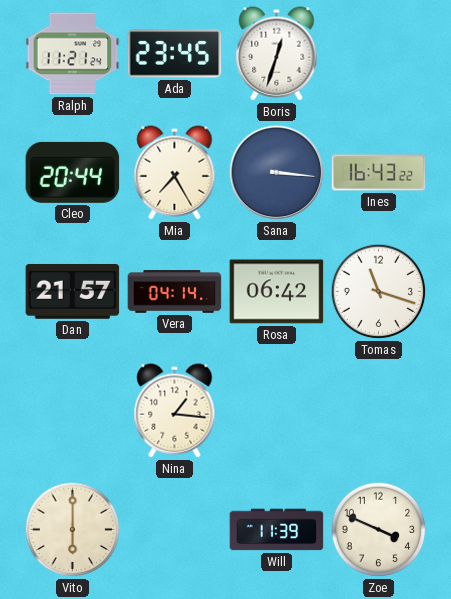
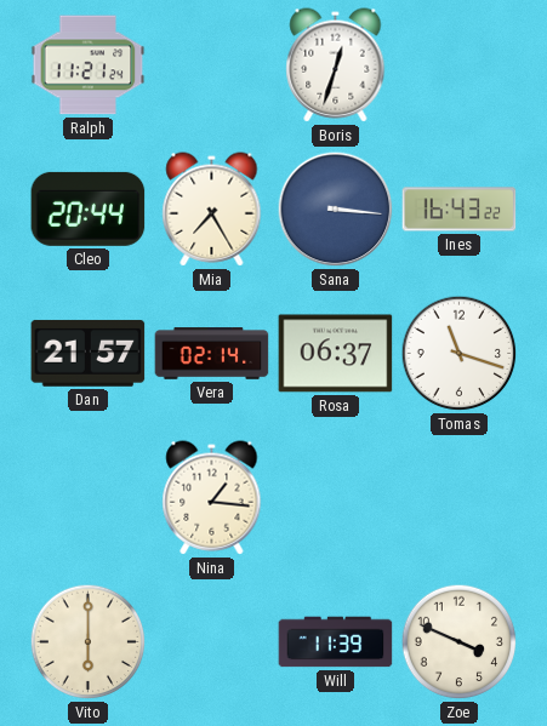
Ada: 23:45 -> none
Vera: 04:14 -> 02:14
Rosa: 06:42 -> 06:37
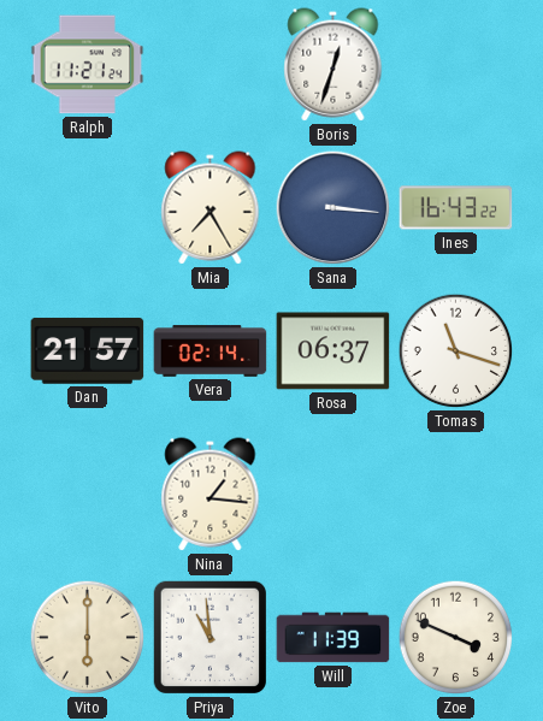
Cleo: 20:44 -> none
Priya: none -> 10:59
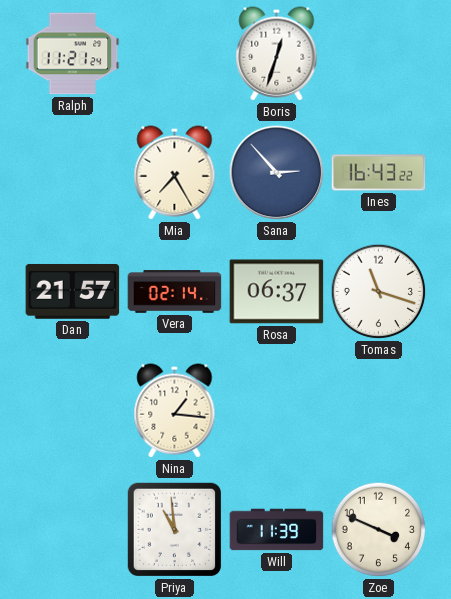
Sana: 3:16 -> 2:53
Vito: 6:00 -> none
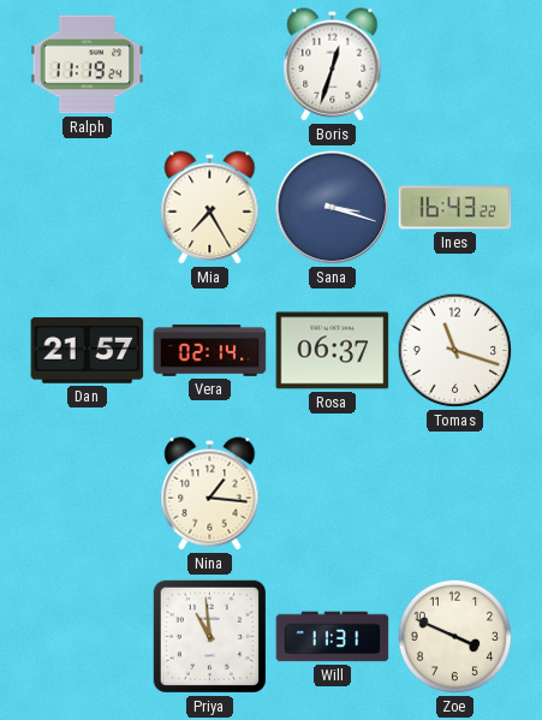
Ralph: 11:21 -> 11:19
Sana: 2:53 -> 3:18
Will: 11:39 -> 11:31
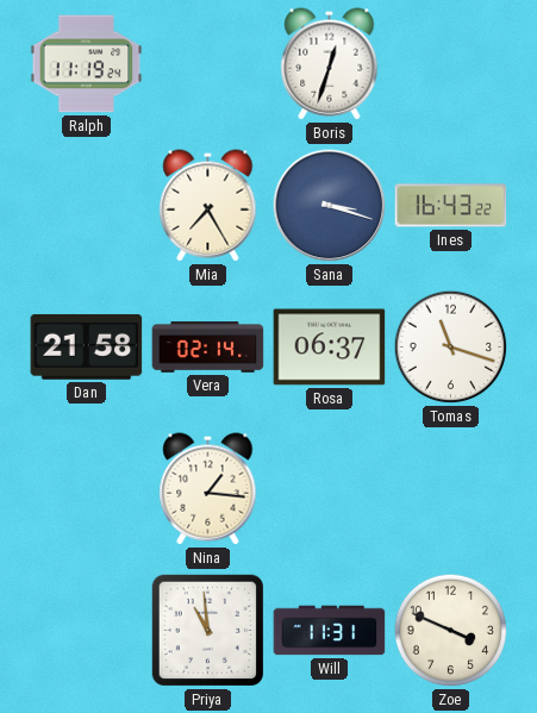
Dan: 21:57 -> 21:58
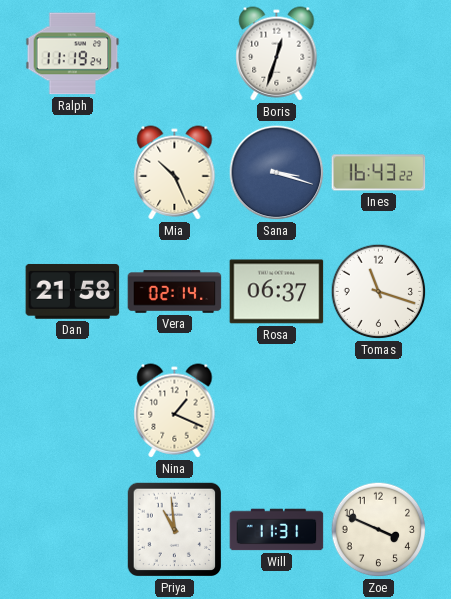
Mia: 7:25 -> 10:26
Nina: 1:16 -> 1:19
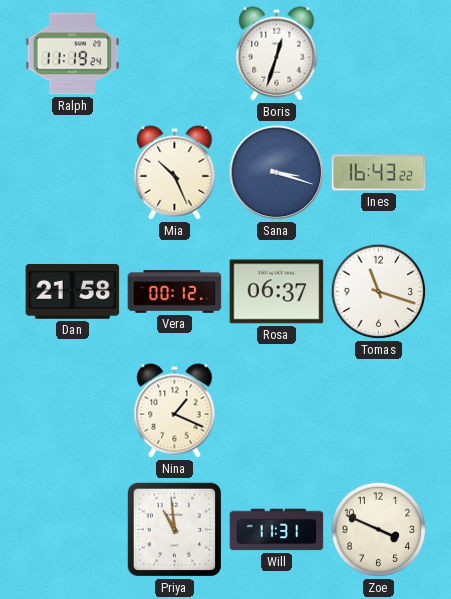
Vera: 02:14 -> 00:12
